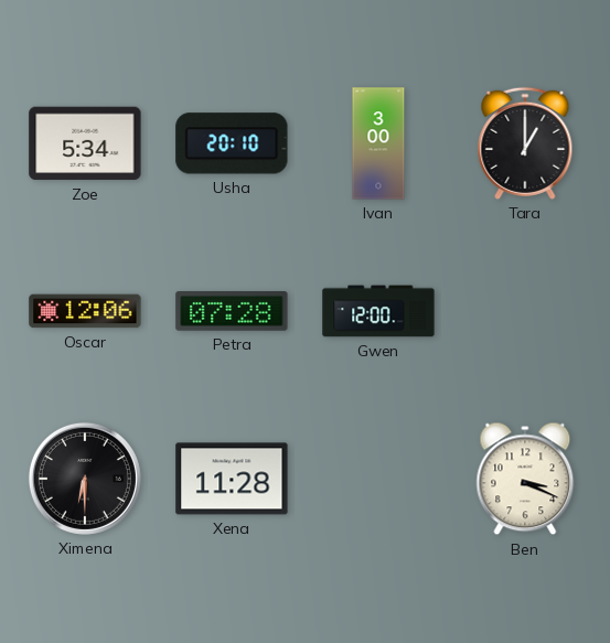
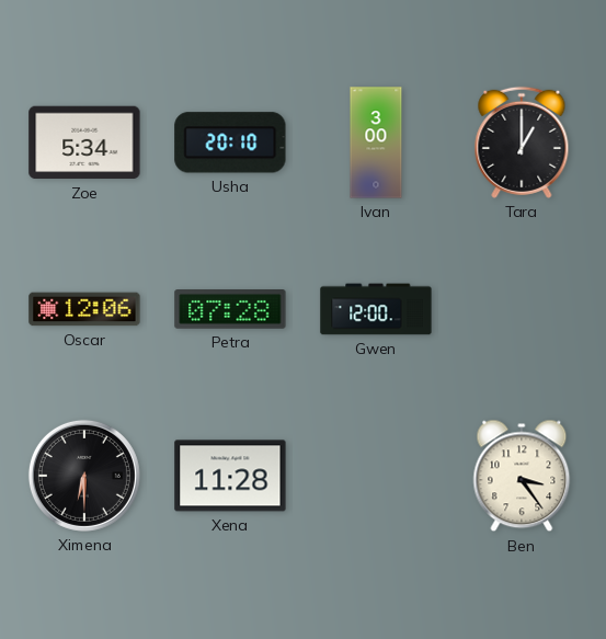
Ben: 3:19 -> 3:24
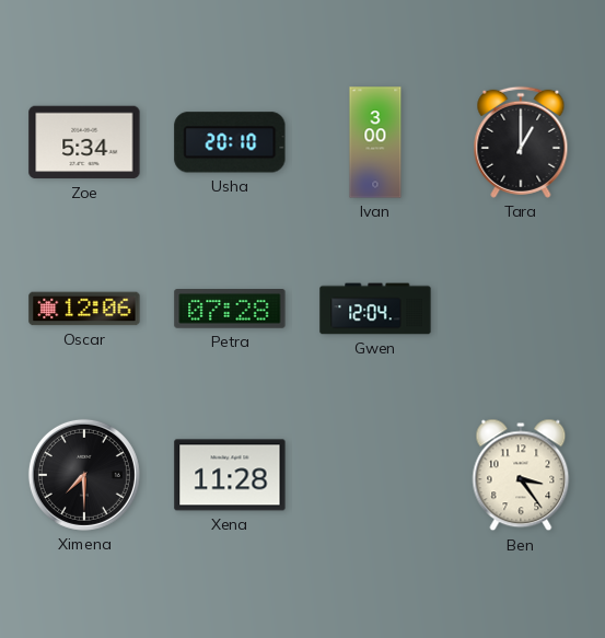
Gwen: 12:00 -> 12:04
Ximena: 6:30 -> 7:30
